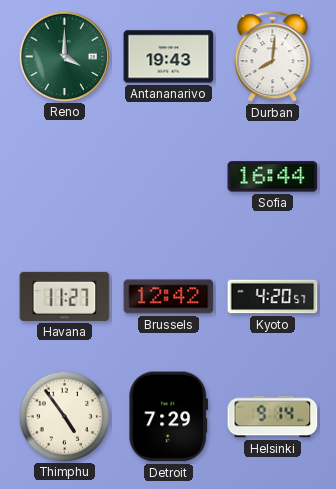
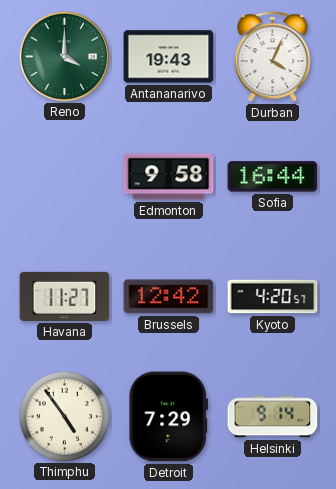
Durban: 8:01 -> 4:04
Edmonton: none -> 9:58
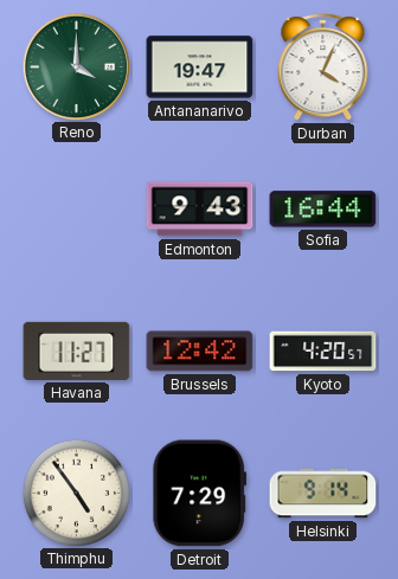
Antananarivo: 19:43 -> 19:47
Edmonton: 9:58 -> 9:43
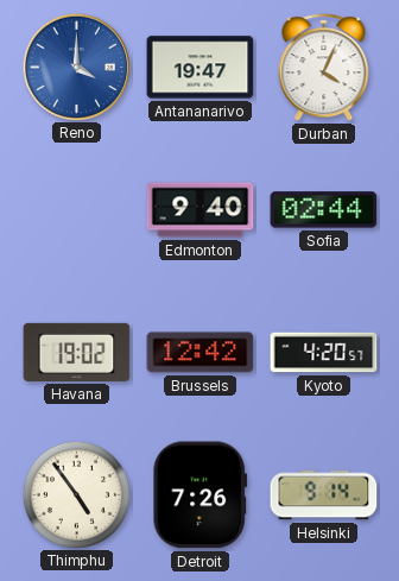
Reno dial: green -> blue
Edmonton: 9:43 -> 9:40
Sofia: 16:44 -> 02:44
Havana: 11:27 -> 19:02
Detroit: 7:29 -> 7:26
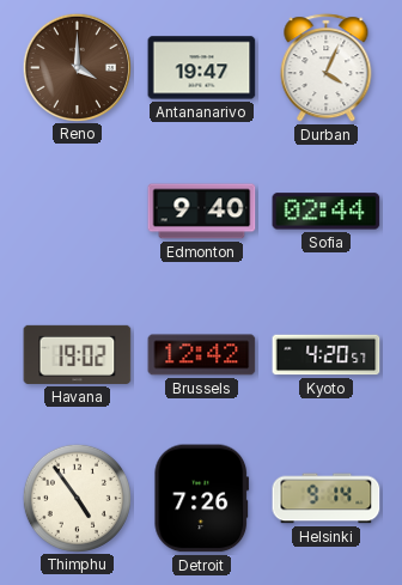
Reno dial: blue -> brown
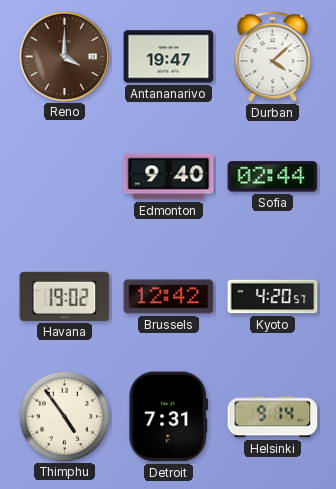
Durban: 4:04 -> 4:08
Detroit: 7:26 -> 7:31
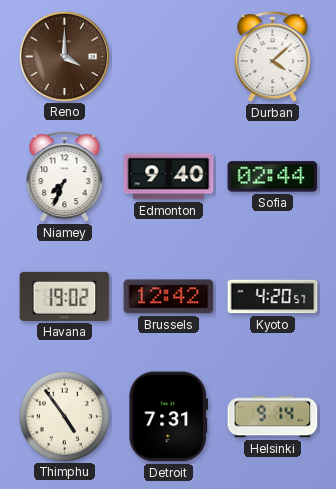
Antananarivo: 19:47 -> none
Niamey: none -> 7:34
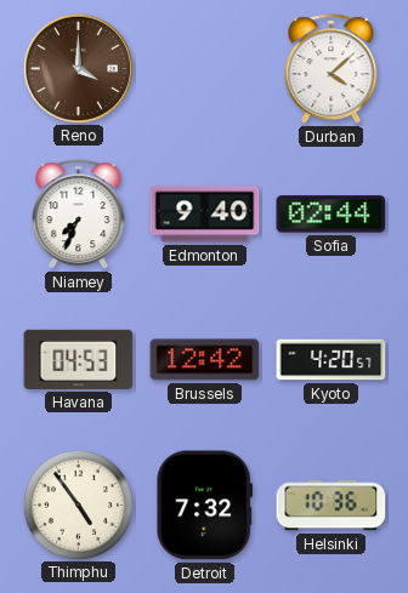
Havana: 19:02 -> 04:53
Detroit: 7:31 -> 7:32
Helsinki: 9:14 -> 10:36
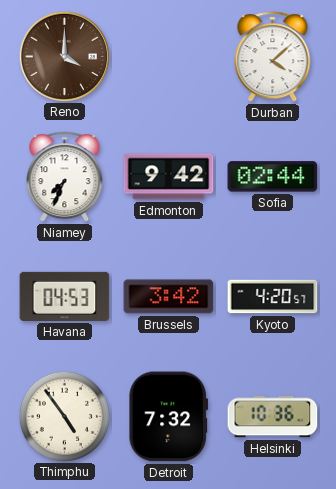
Edmonton: 9:40 -> 9:42
Brussels: 12:42 -> 3:42
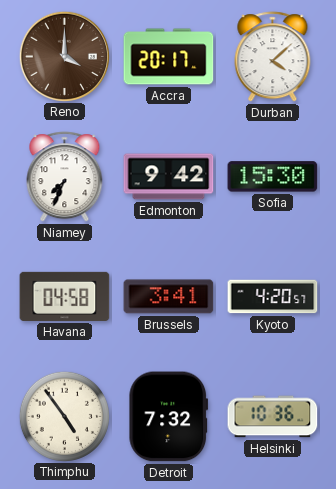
Accra: none -> 20:17
Sofia: 02:44 -> 15:30
Havana: 04:53 -> 04:58
Brussels: 3:42 -> 3:41
